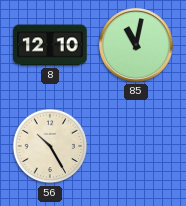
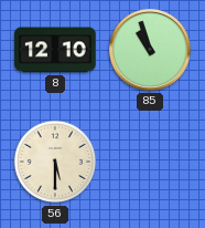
85: 11:02 -> 10:57
56: 10:25 -> 5:30
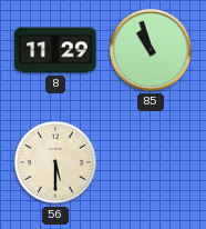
8: 12:10 -> 11:29
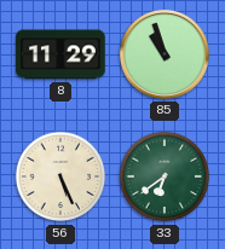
56: 5:30 -> 5:26
33: none -> 6:39
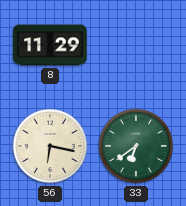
85: 10:57 -> none
56: 5:26 -> 6:17
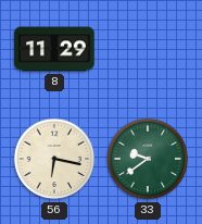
33: 6:39 -> 9:39
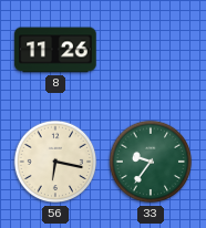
8: 11:29 -> 11:26
33: 9:39 -> 9:36
